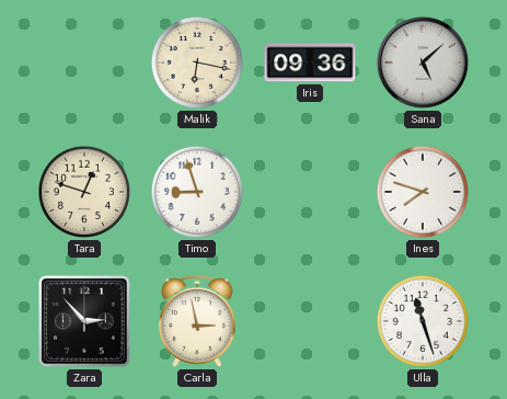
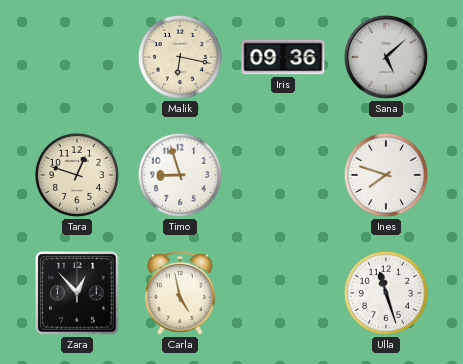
Zara: 2:53 -> 12:53
Carla: 2:58 -> 4:58
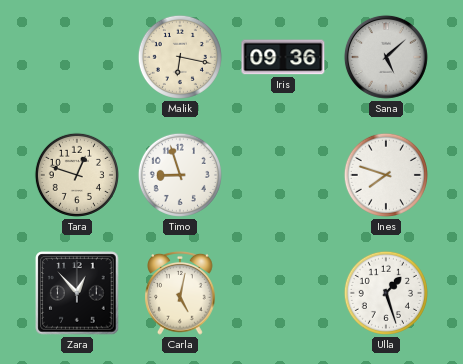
Carla: 4:58 -> 5:02
Ulla: 11:27 -> 1:27
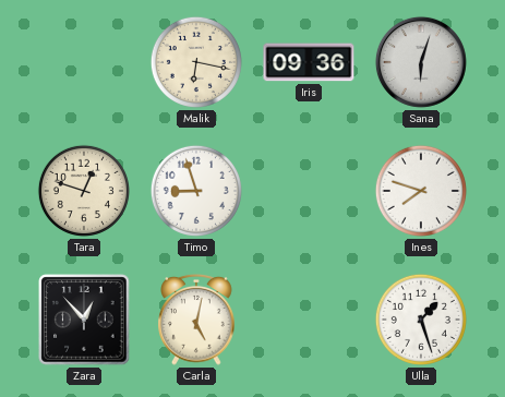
Sana: 5:08 -> 6:03
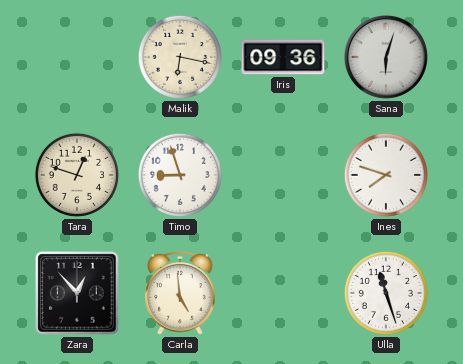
Carla: 5:02 -> 4:59
Ulla: 1:27 -> 11:27
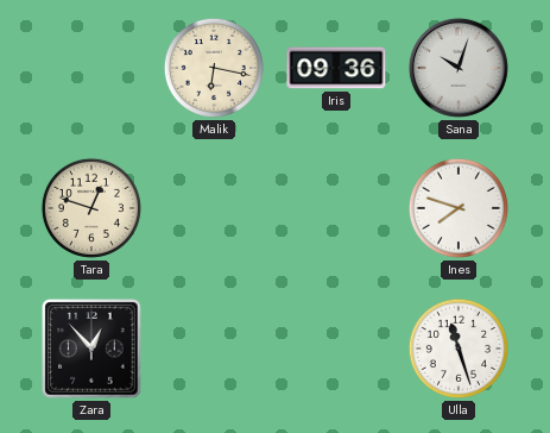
Sana: 6:03 -> 10:03
Timo: 8:57 -> none
Carla: 4:59 -> none
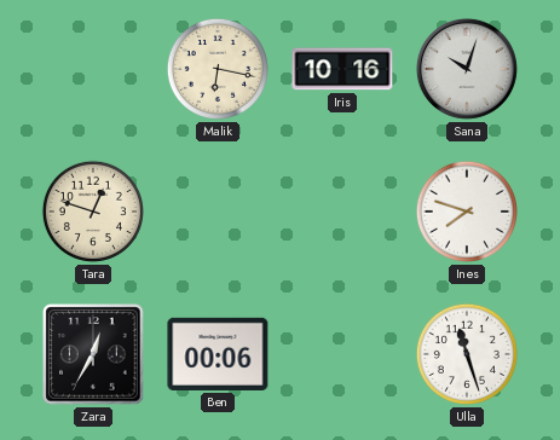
Iris: 09:36 -> 10:16
Zara: 12:53 -> 12:35
Ben: none -> 00:06
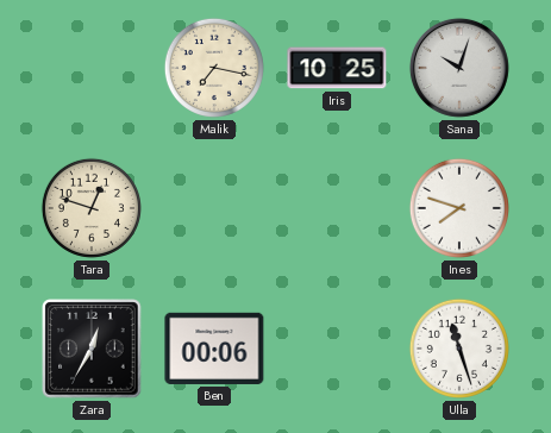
Malik: 6:17 -> 7:17
Iris: 10:16 -> 10:25
